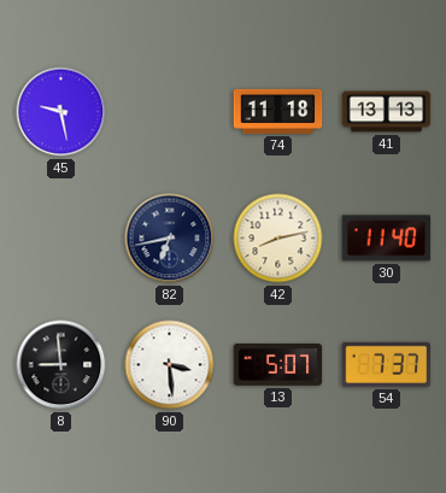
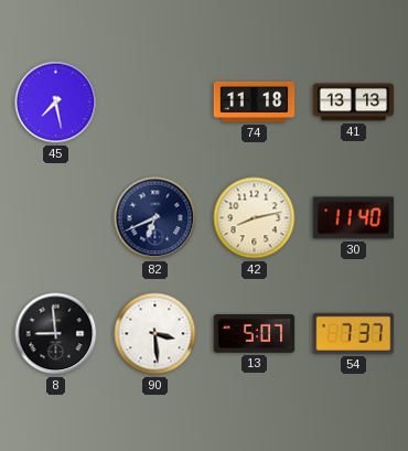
45: 9:28 -> 7:28
82: 6:43 -> 6:41
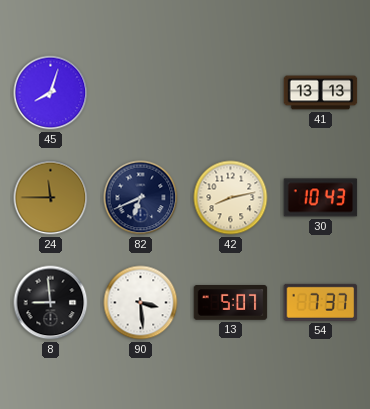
45: 7:28 -> 8:03
74: 11:18 -> none
24: none -> 11:45
30: 11:40 -> 10:43
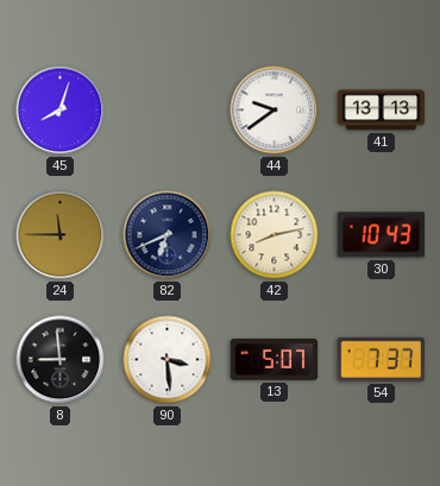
44: none -> 9:39
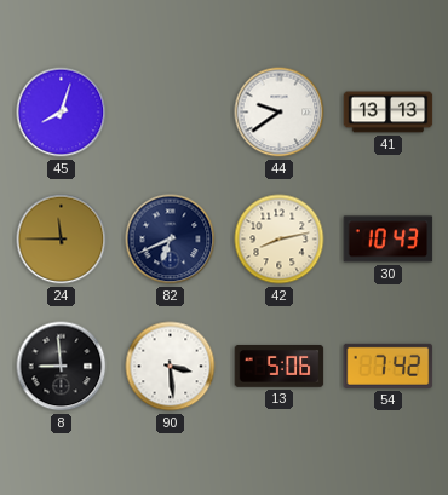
13: 5:07 -> 5:06
54: 7:37 -> 7:42
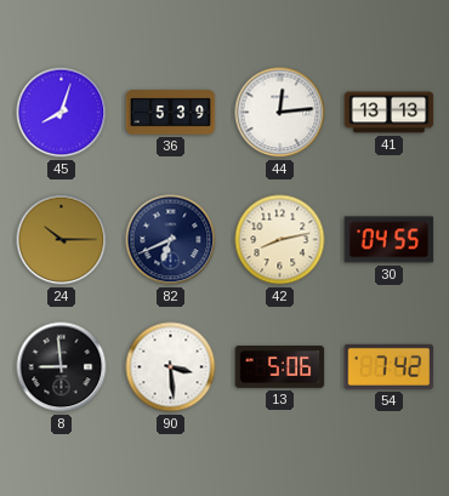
36: none -> 5:39
44: 9:39 -> 12:14
24: 11:45 -> 10:15
30: 10:43 -> 04:55
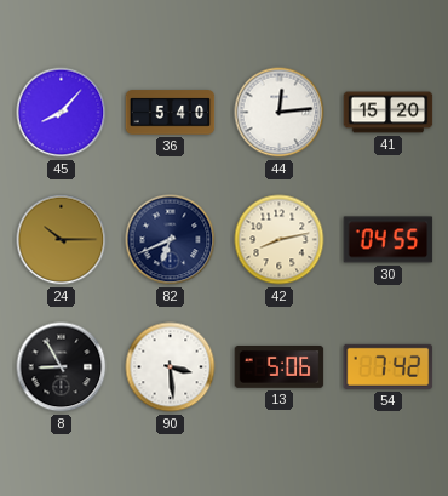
45: 8:03 -> 8:07
36: 5:39 -> 5:40
41: 13:13 -> 15:20
8: 8:59 -> 8:55
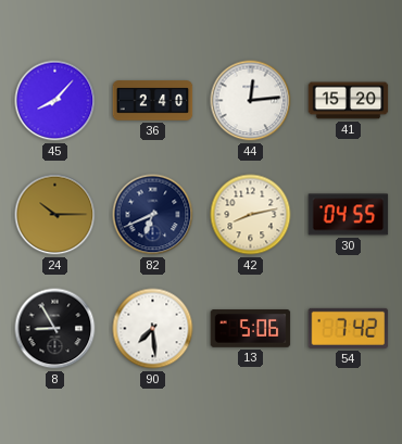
36: 5:40 -> 2:40
90: 3:29 -> 7:29
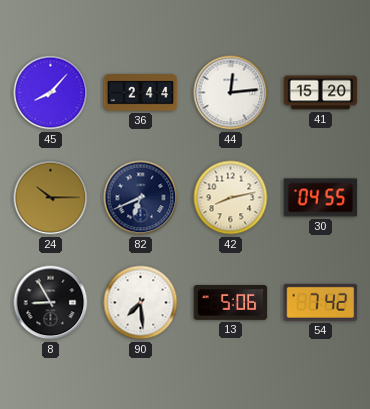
36: 2:40 -> 2:44
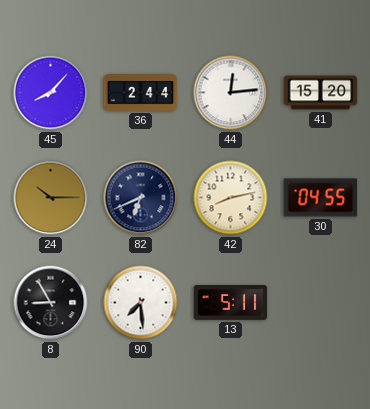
13: 5:06 -> 5:11
54: 7:42 -> none
